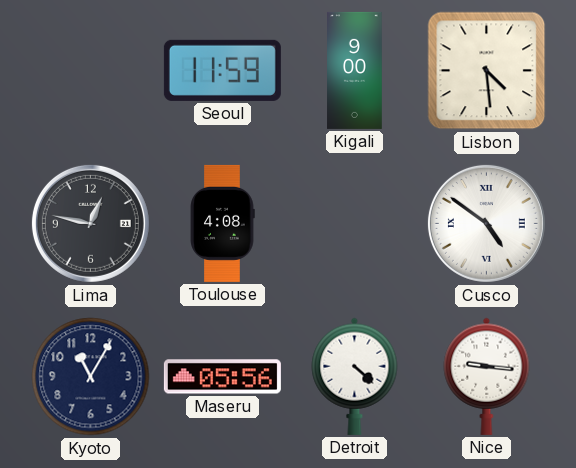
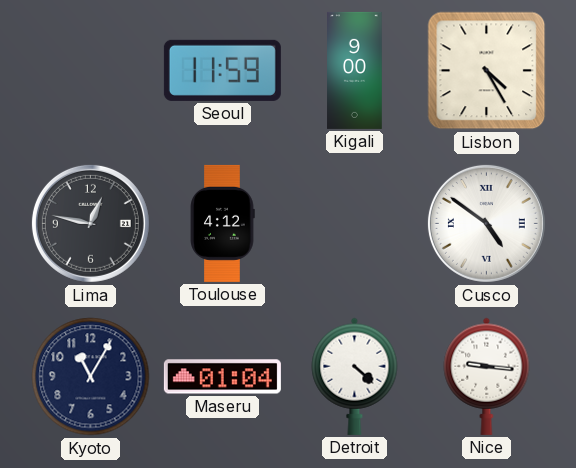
Lisbon: 4:29 -> 4:25
Toulouse: 4:08 -> 4:12
Maseru: 05:56 -> 01:04
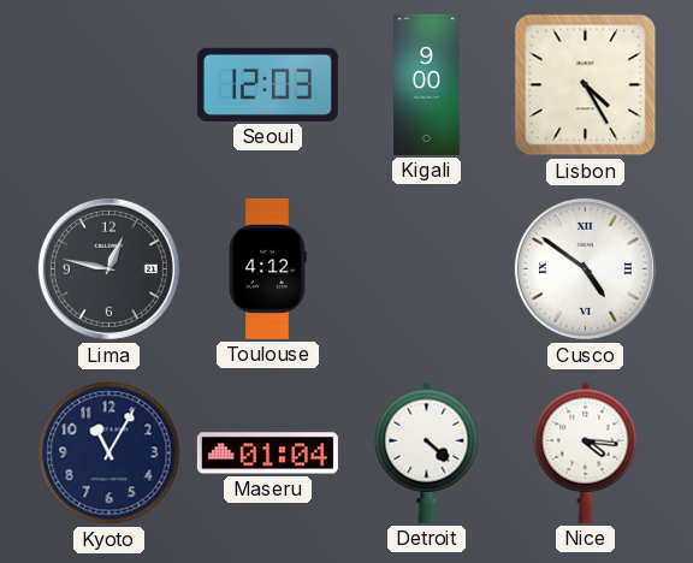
Seoul: 11:59 -> 12:03
Nice: 9:16 -> 4:16
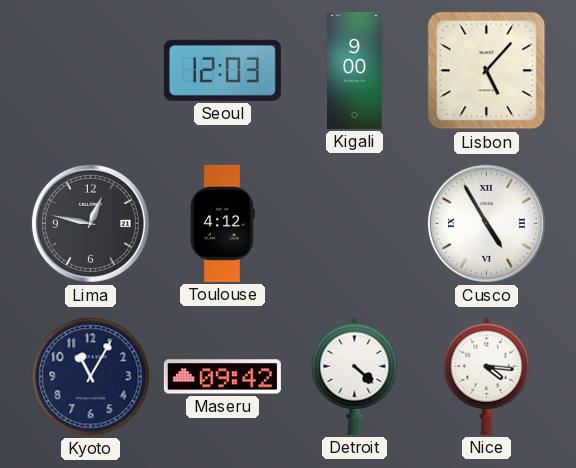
Lisbon: 4:25 -> 5:07
Cusco: 4:51 -> 4:55
Maseru: 01:04 -> 09:42
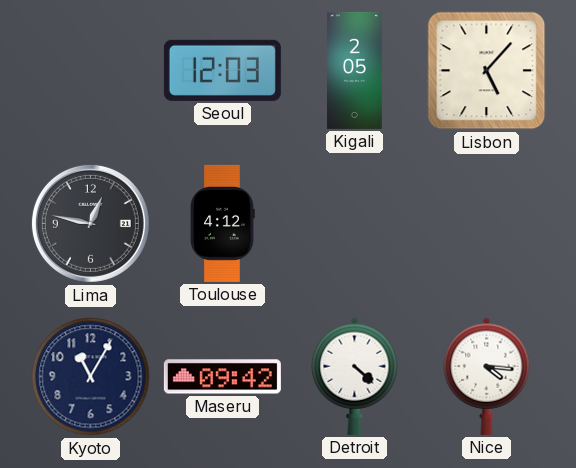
Kigali: 9:00 -> 2:05
Cusco: 4:55 -> none
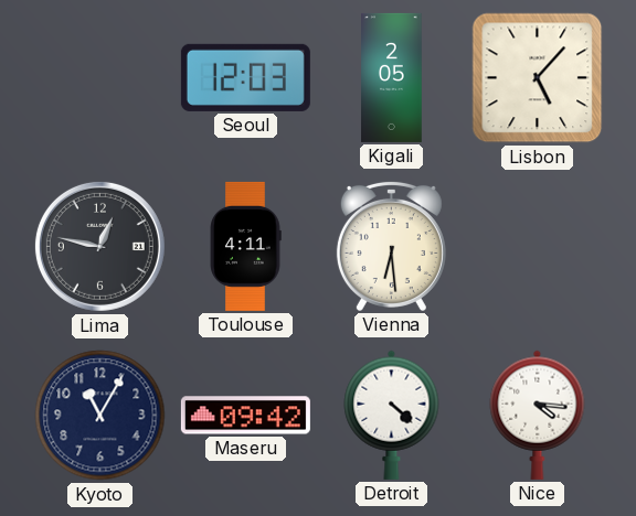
Toulouse: 4:12 -> 4:11
Vienna: none -> 6:29
